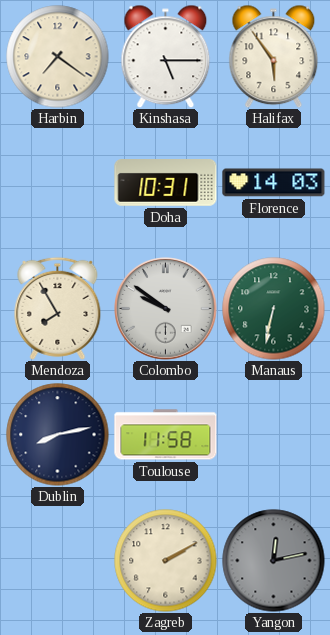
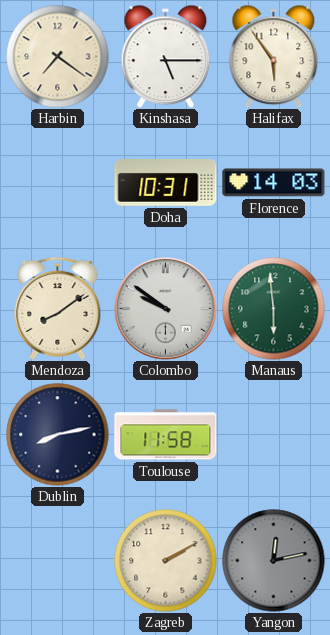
Mendoza: 7:55 -> 8:09
Manaus: 6:32 -> 5:59
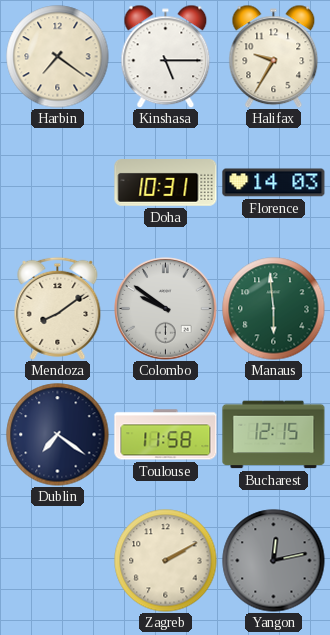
Halifax: 5:54 -> 9:35
Dublin: 8:13 -> 7:21
Bucharest: none -> 12:15
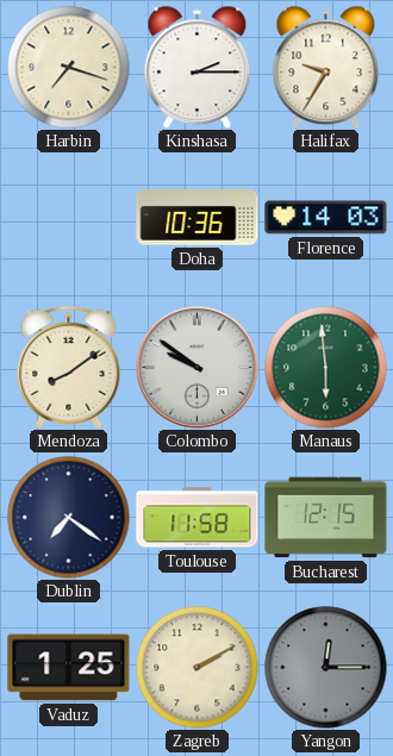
Harbin: 7:21 -> 7:18
Kinshasa: 5:15 -> 2:15
Doha: 10:31 -> 10:36
Vaduz: none -> 1:25
Yangon: 12:13 -> 12:15
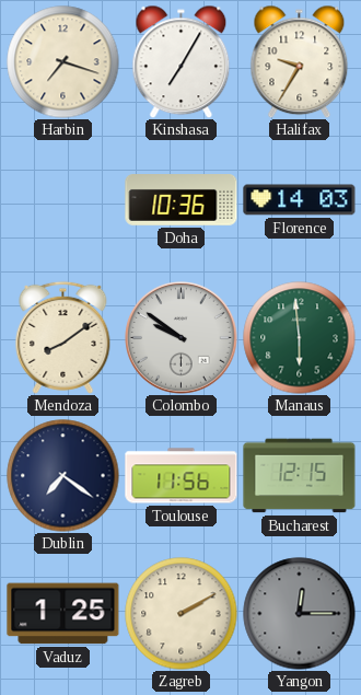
Kinshasa: 2:15 -> 7:05
Toulouse: 11:58 -> 11:56
